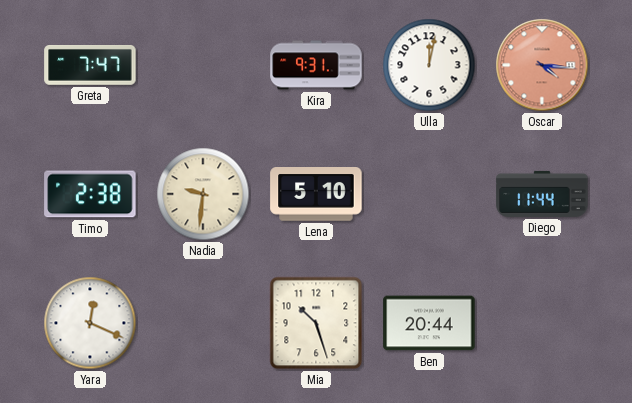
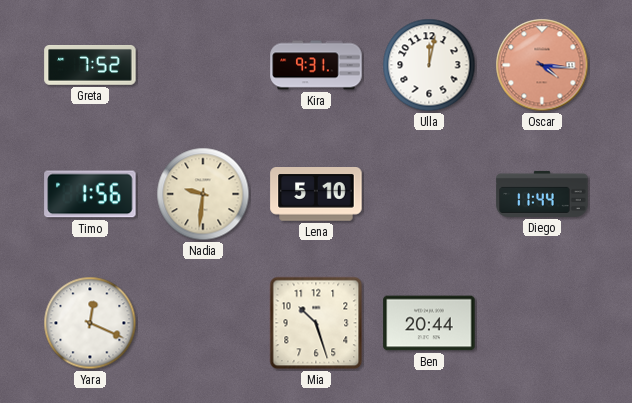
Greta: 7:47 -> 7:52
Timo: 2:38 -> 1:56
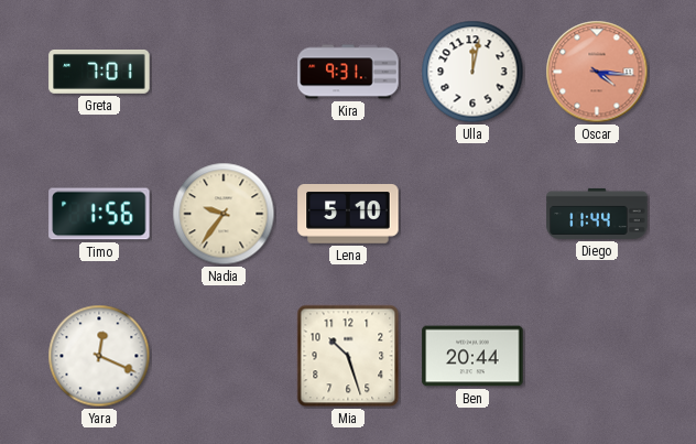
Greta: 7:52 -> 7:01
Nadia: 9:31 -> 9:36
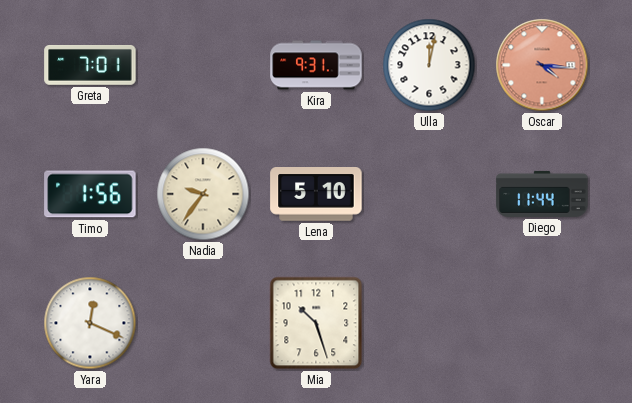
Ben: 20:44 -> none
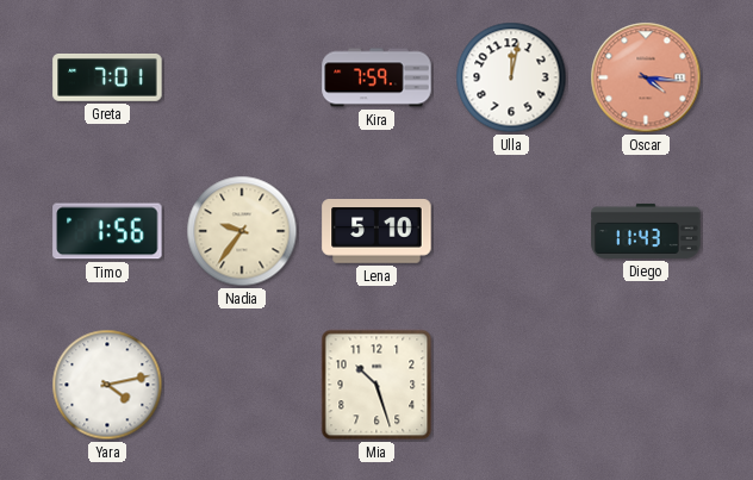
Kira: 9:31 -> 7:59
Diego: 11:44 -> 11:43
Yara: 12:19 -> 4:13
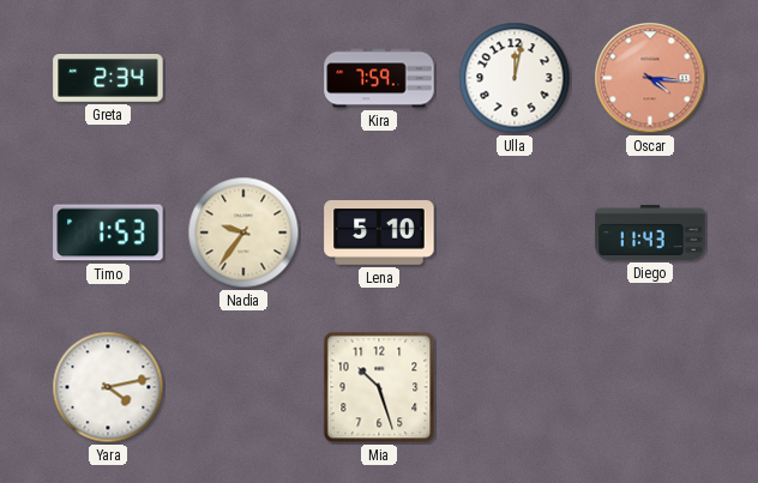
Greta: 7:01 -> 2:34
Timo: 1:56 -> 1:53
